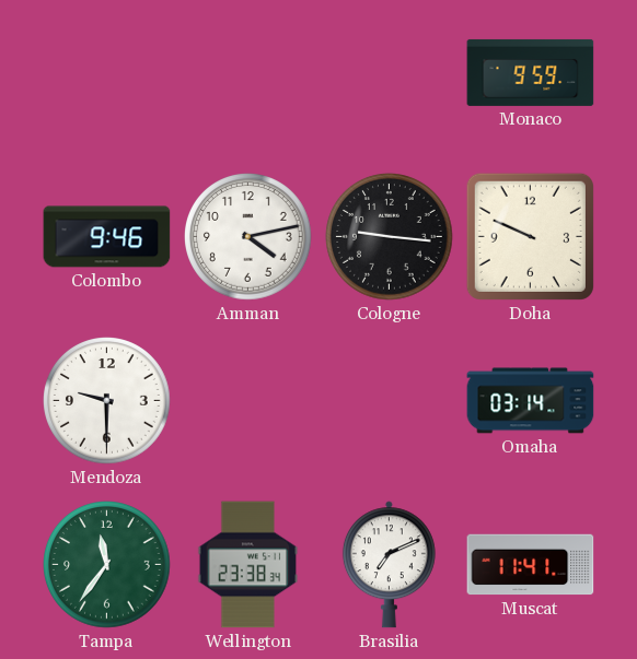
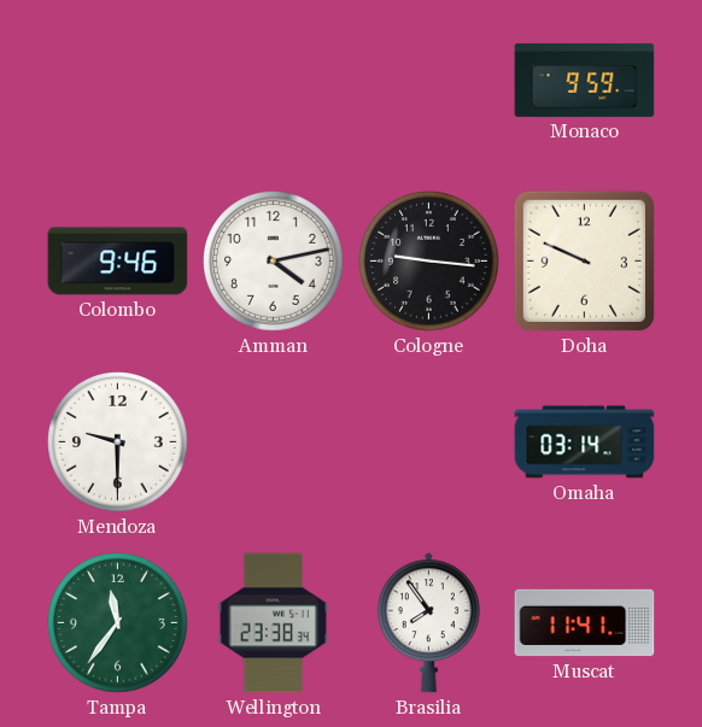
Brasilia: 7:11 -> 7:54
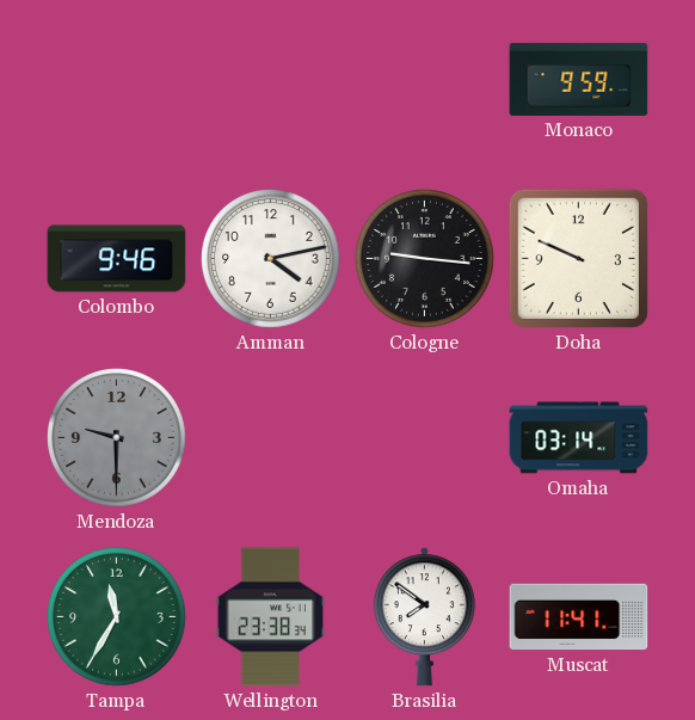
Mendoza dial: white -> grey
Tampa: 11:36 -> 11:35
Brasilia: 7:54 -> 7:51
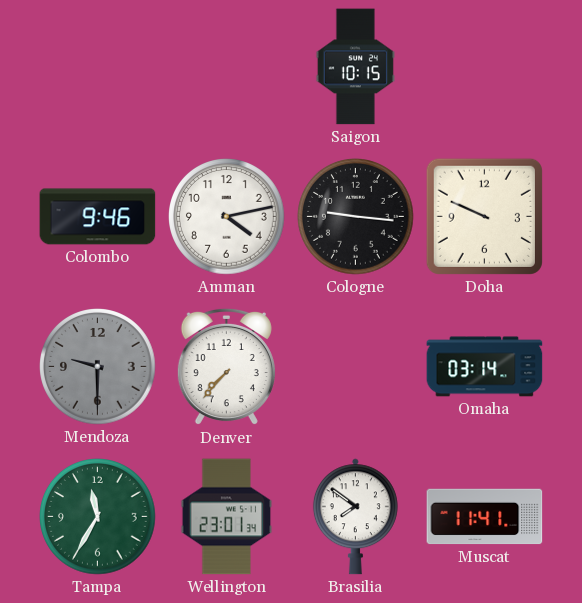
Saigon: none -> 10:15
Monaco: 9:59 -> none
Denver: none -> 7:37
Wellington: 23:38 -> 23:01
